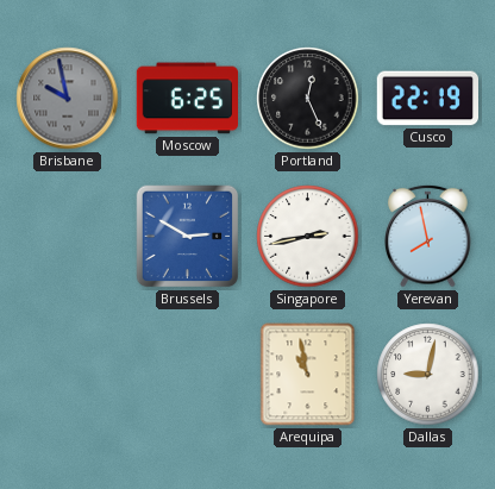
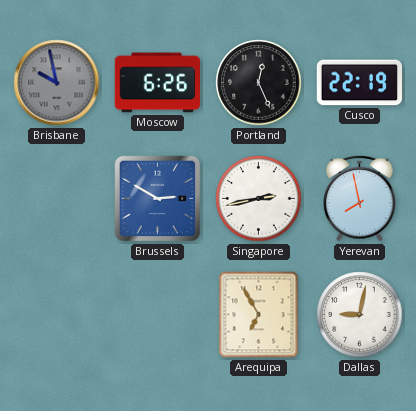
Moscow: 6:25 -> 6:26
Arequipa: 10:58 -> 6:55
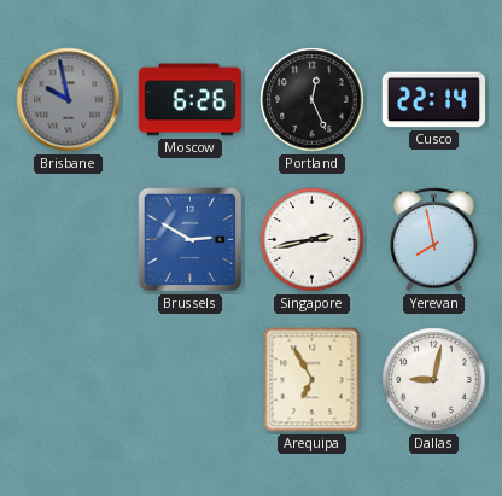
Cusco: 22:19 -> 22:14
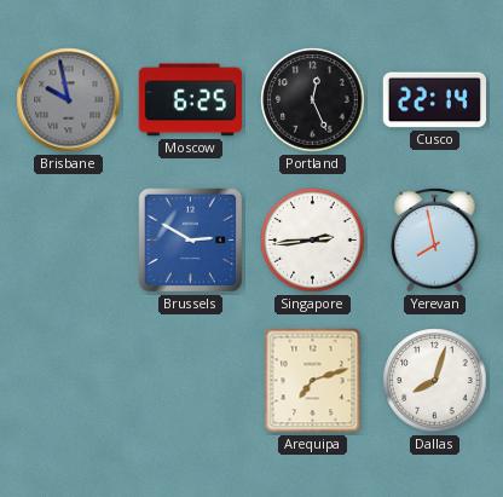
Moscow: 6:26 -> 6:25
Singapore: 2:43 -> 2:44
Arequipa: 6:55 -> 7:12
Dallas: 9:02 -> 8:03
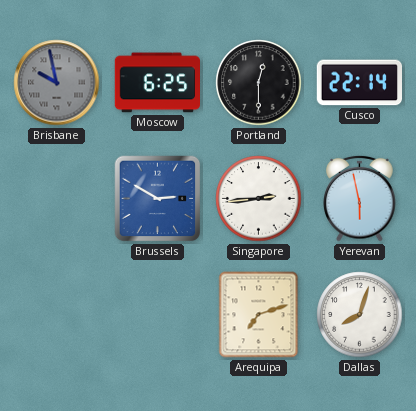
Portland: 12:26 -> 12:30
Yerevan: 7:58 -> 5:58
